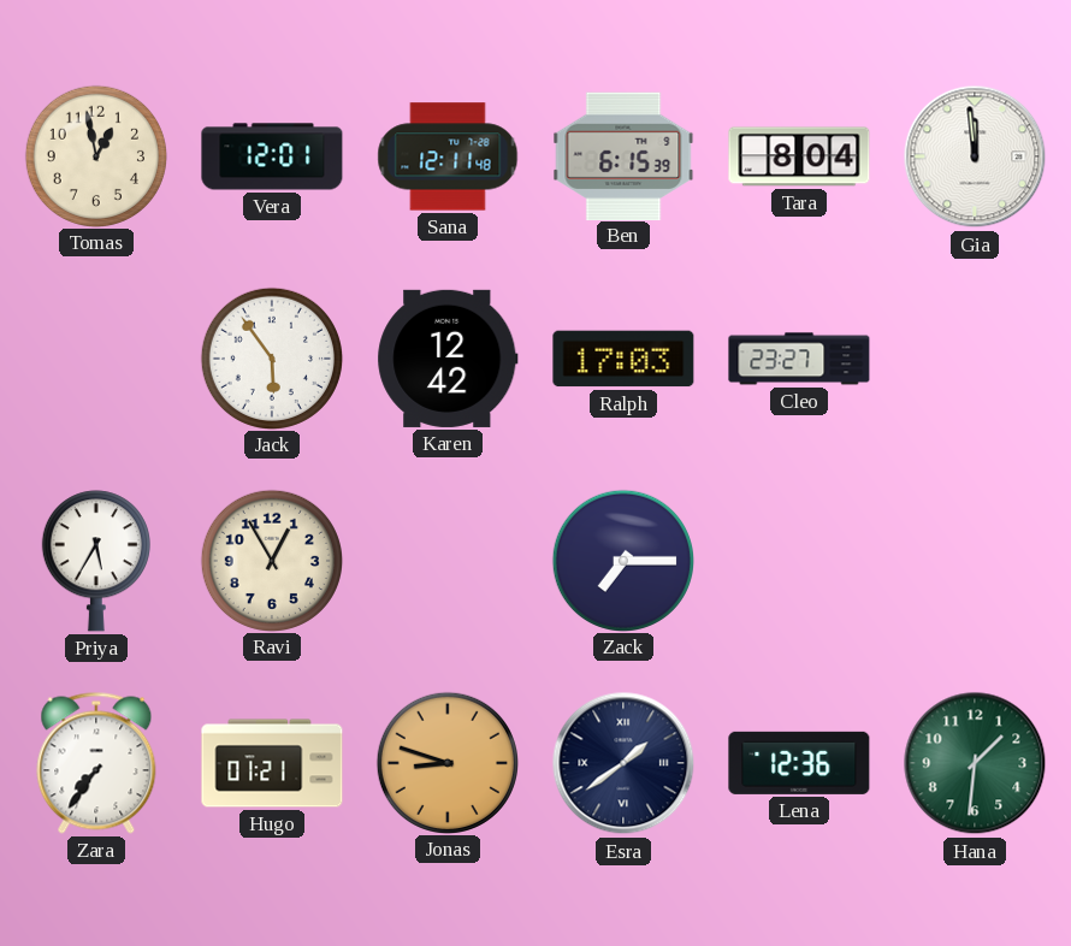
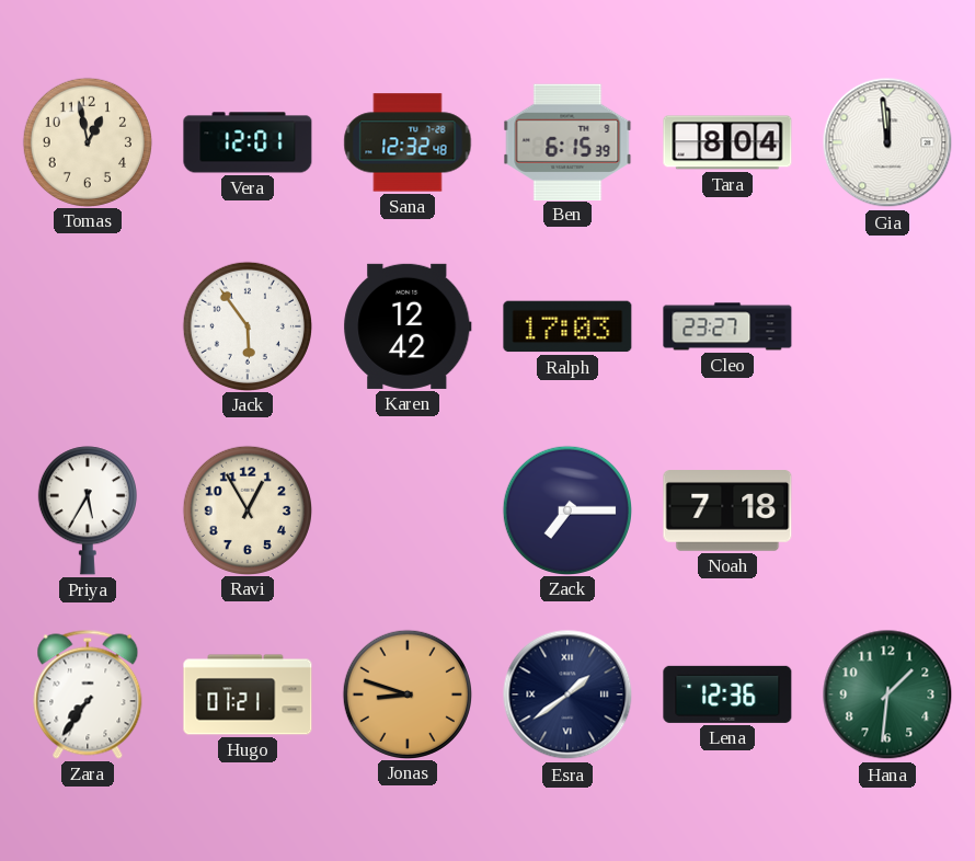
Sana: 12:11 -> 12:32
Noah: none -> 7:18
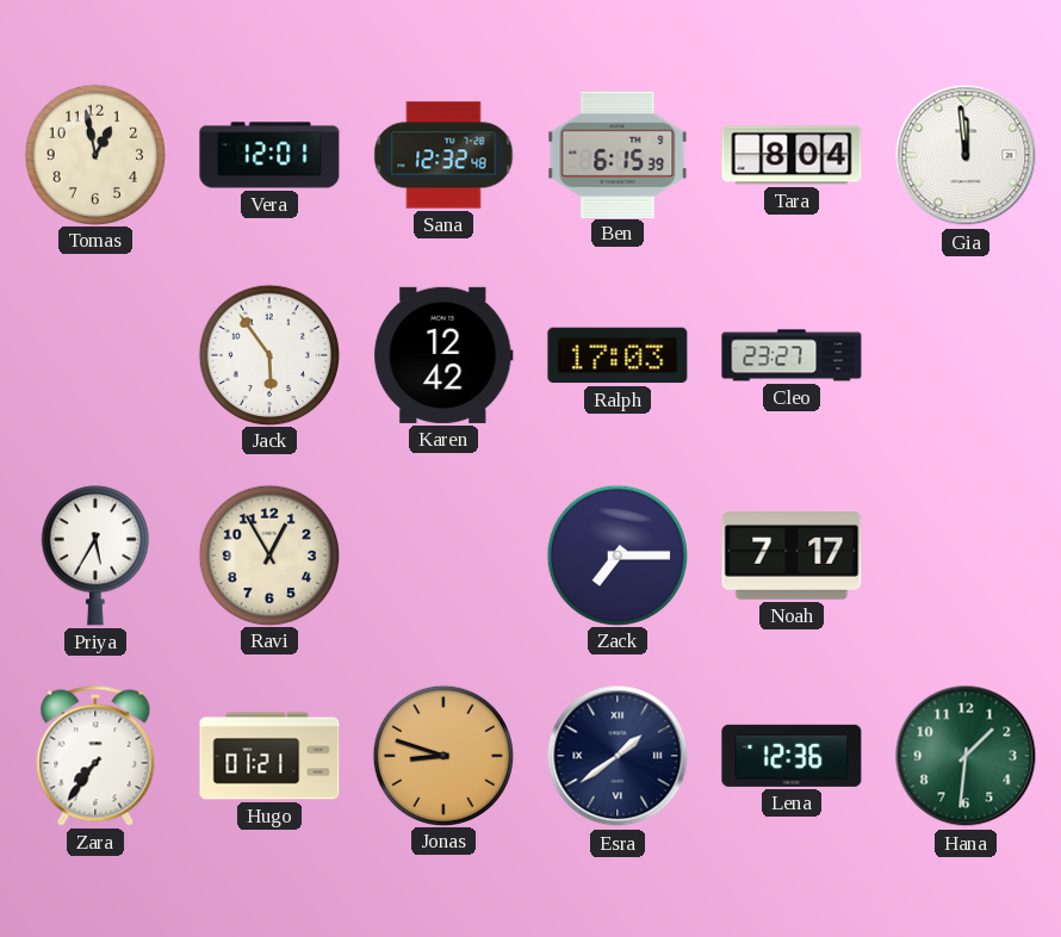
Noah: 7:18 -> 7:17
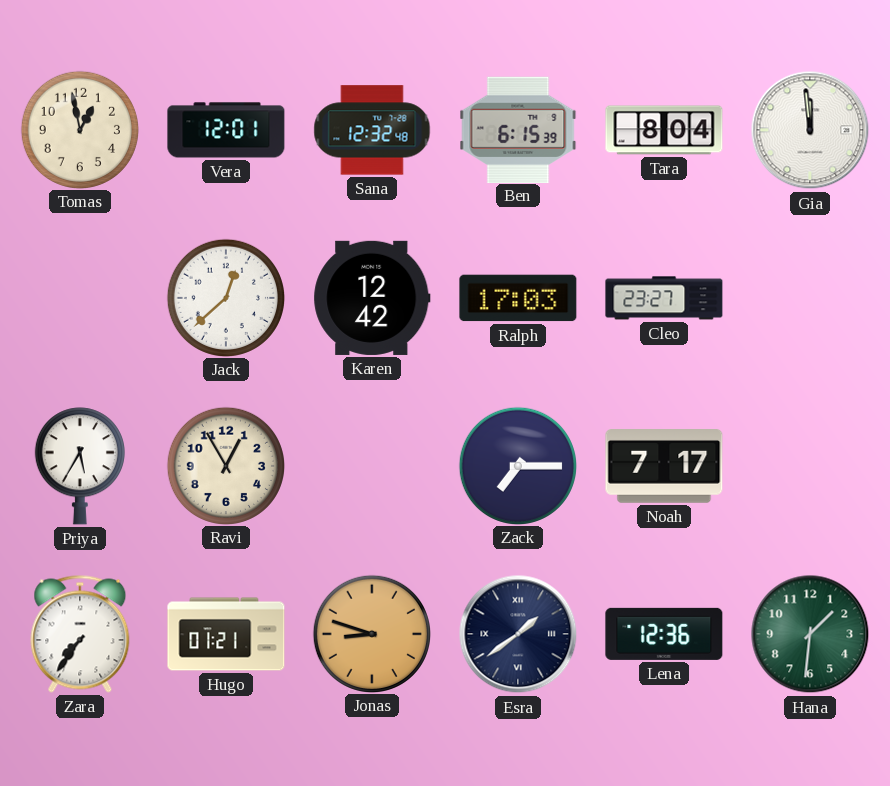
Jack: 5:54 -> 12:38
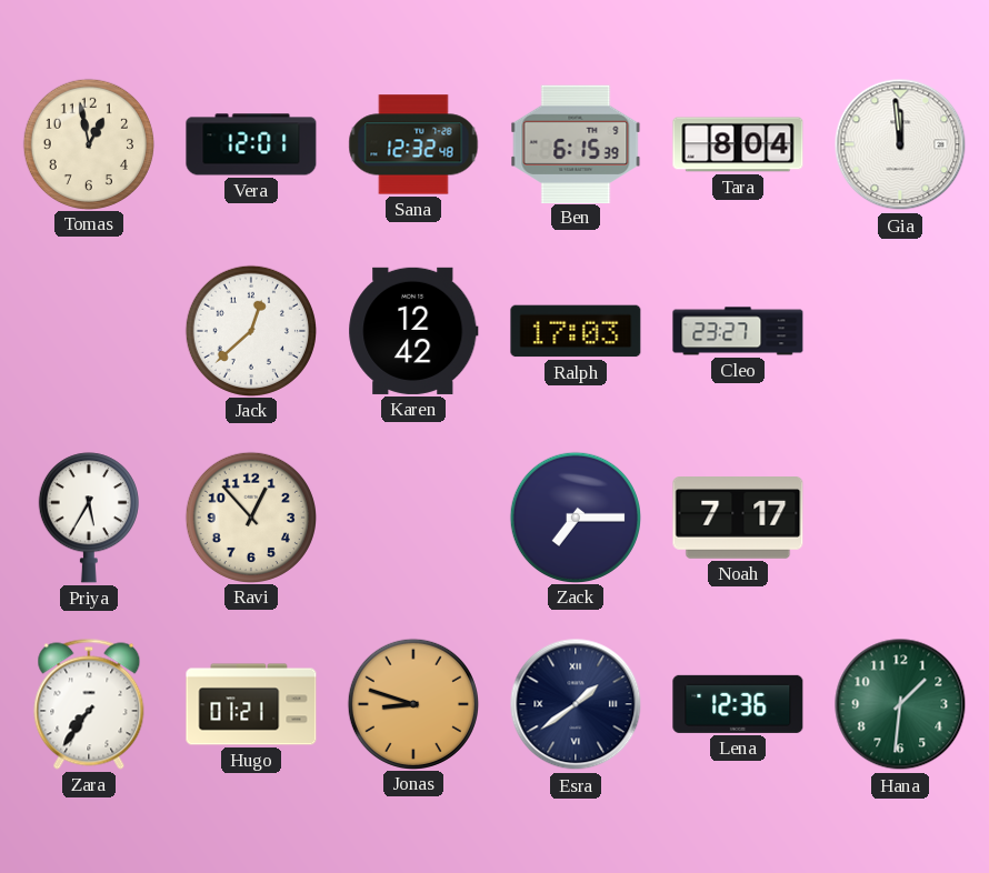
Ravi: 12:55 -> 12:53
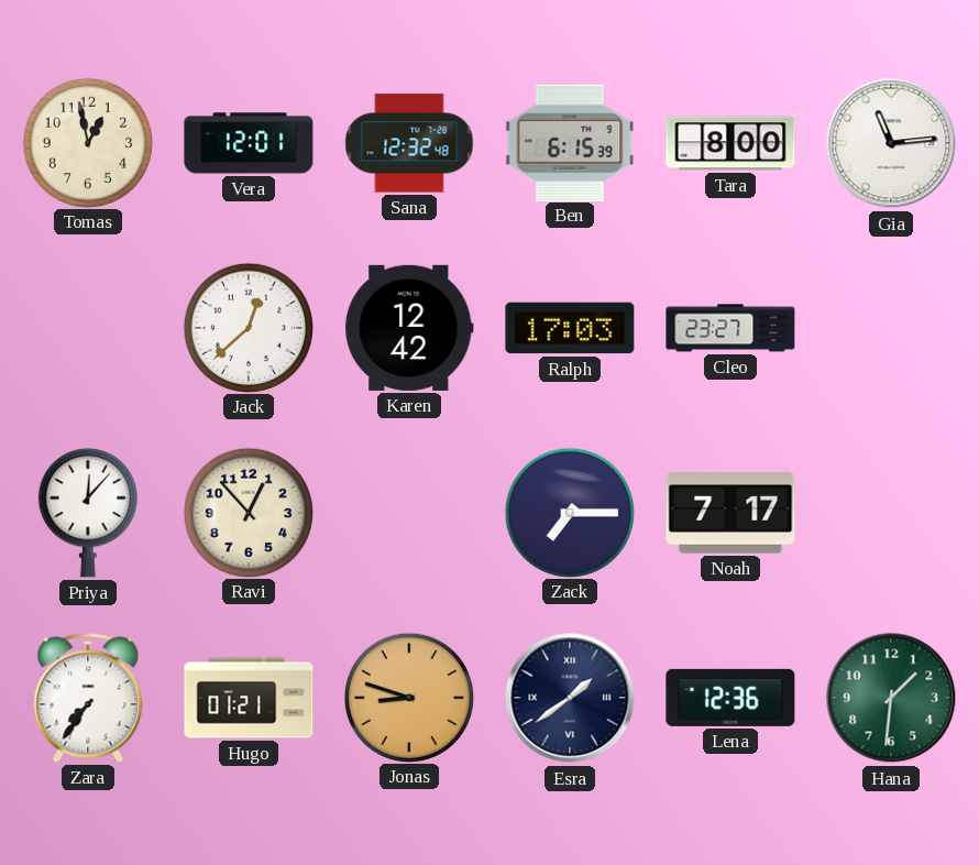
Tara: 8:04 -> 8:00
Gia: 11:59 -> 11:14
Priya: 5:35 -> 12:07
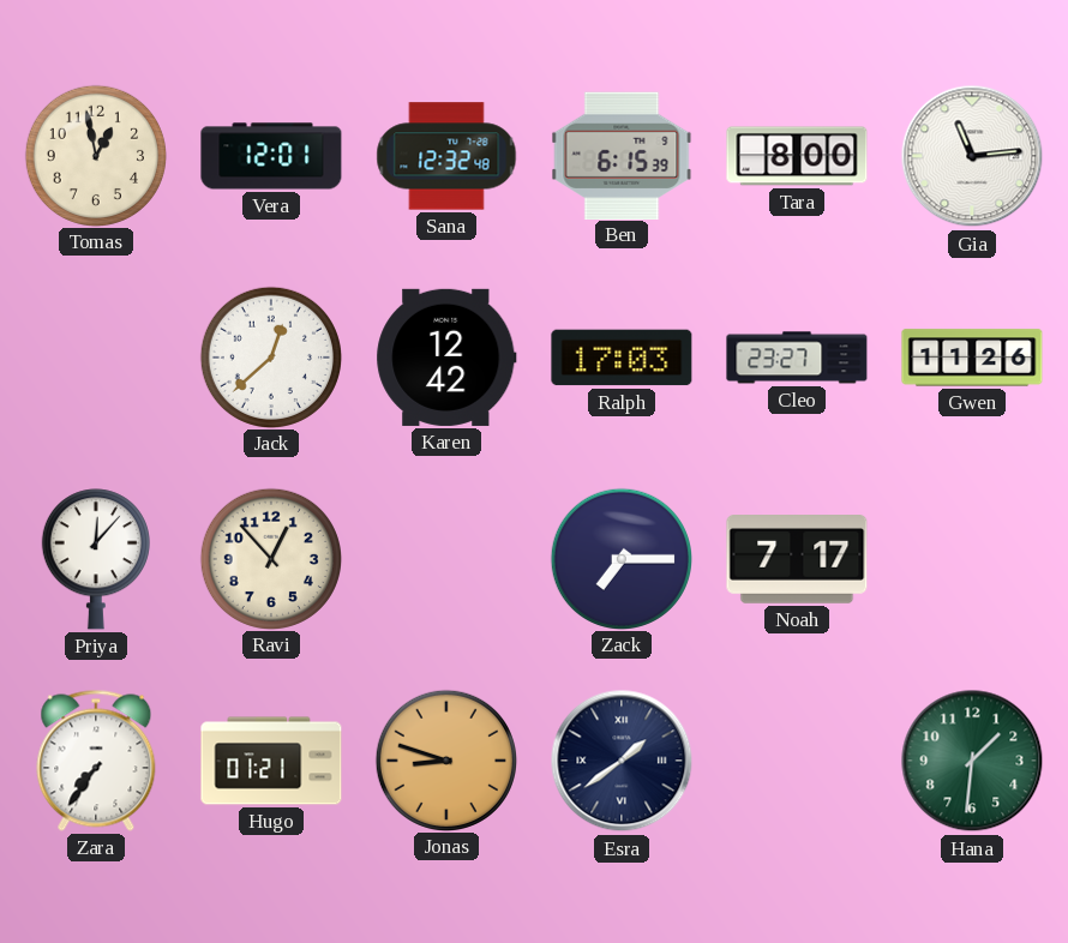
Gwen: none -> 11:26
Lena: 12:36 -> none
